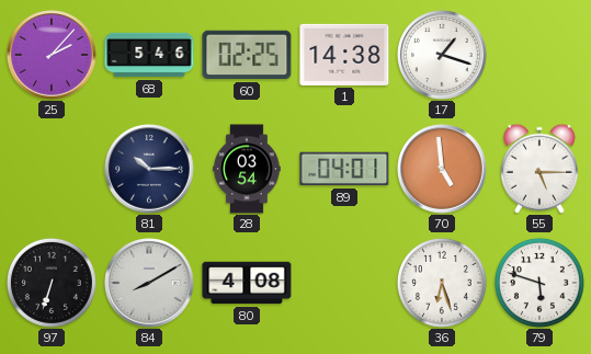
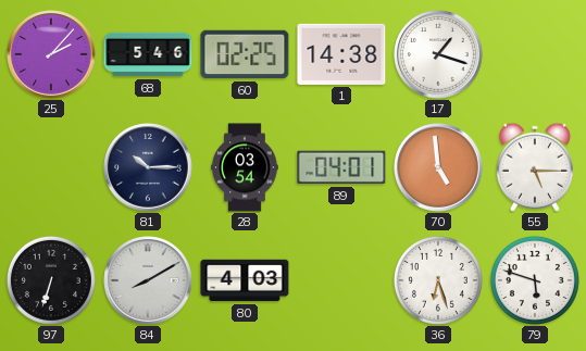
80: 4:08 -> 4:03
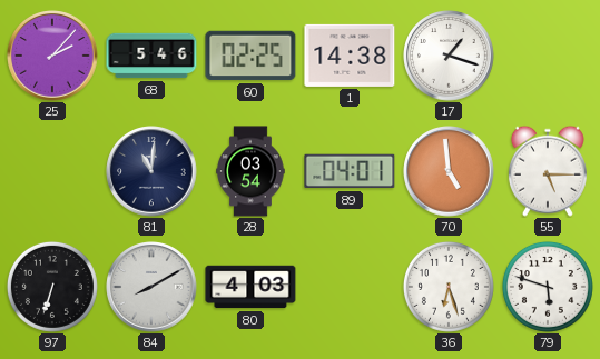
81: 10:15 -> 11:01
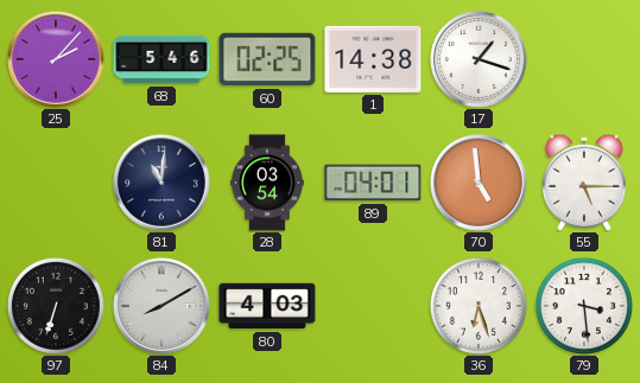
79: 5:48 -> 3:29
